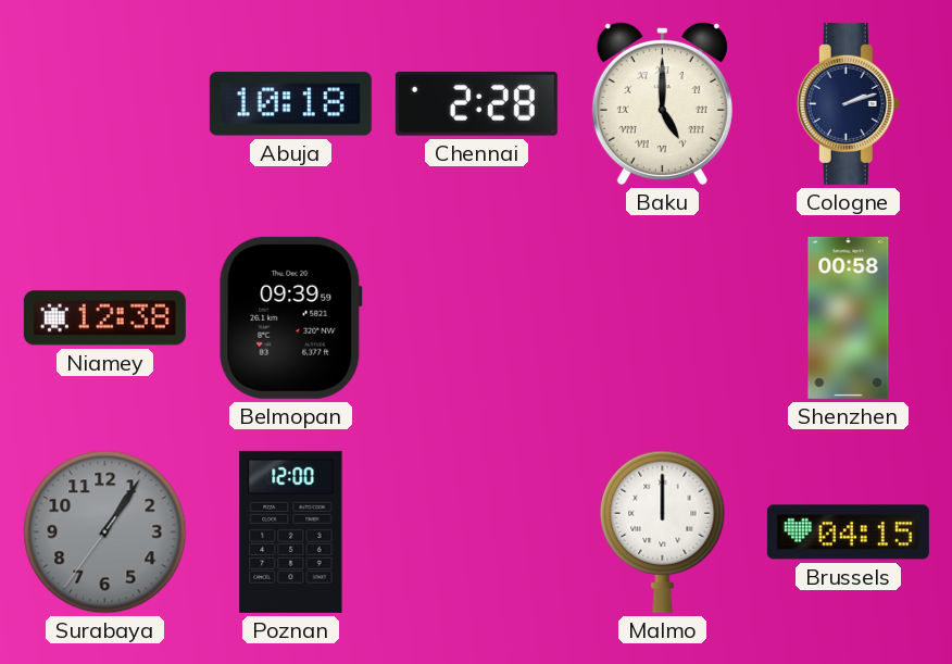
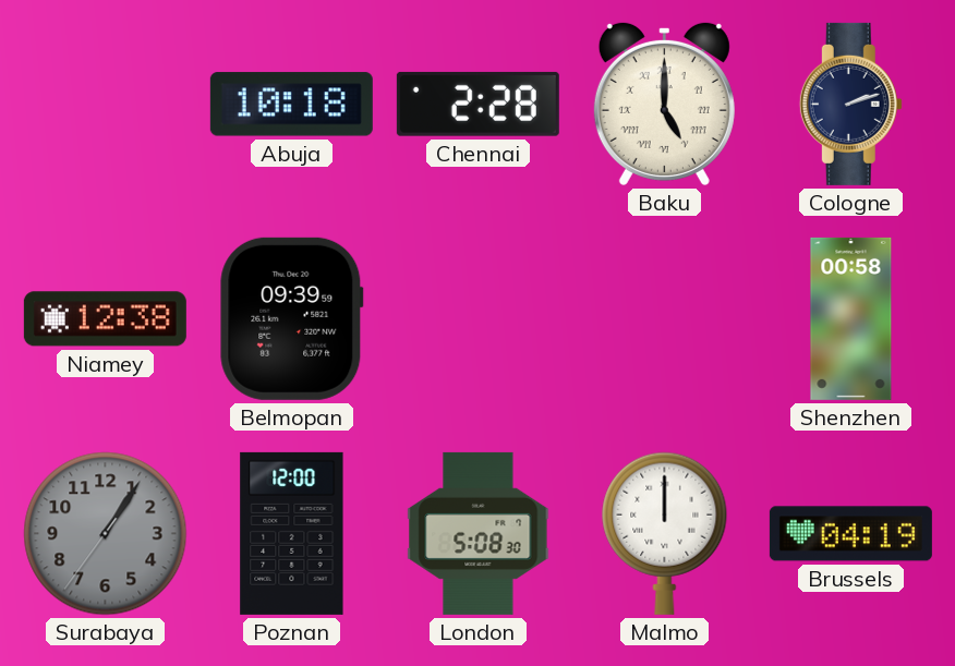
London: none -> 5:08
Brussels: 04:15 -> 04:19
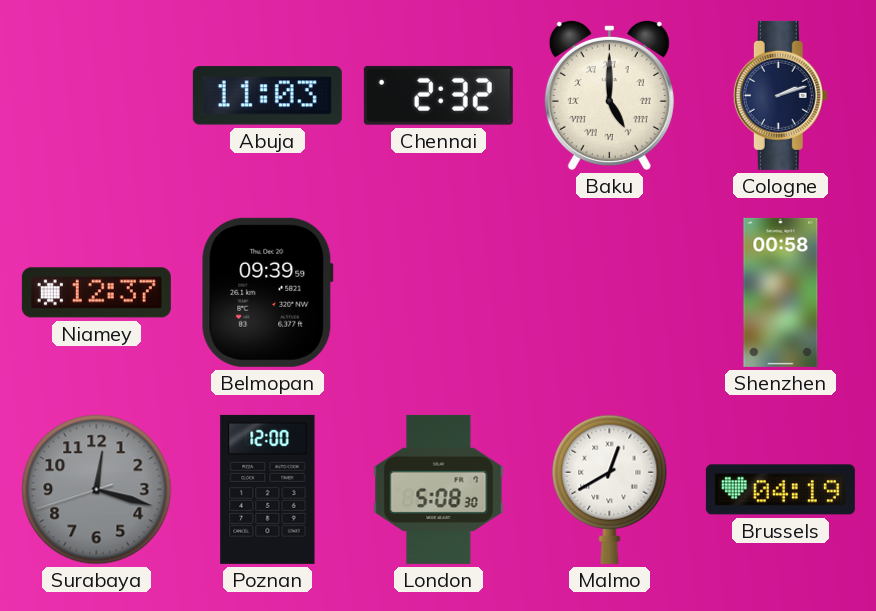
Abuja: 10:18 -> 11:03
Chennai: 2:28 -> 2:32
Niamey: 12:38 -> 12:37
Surabaya: 1:05 -> 12:17
Malmo: 12:00 -> 12:40
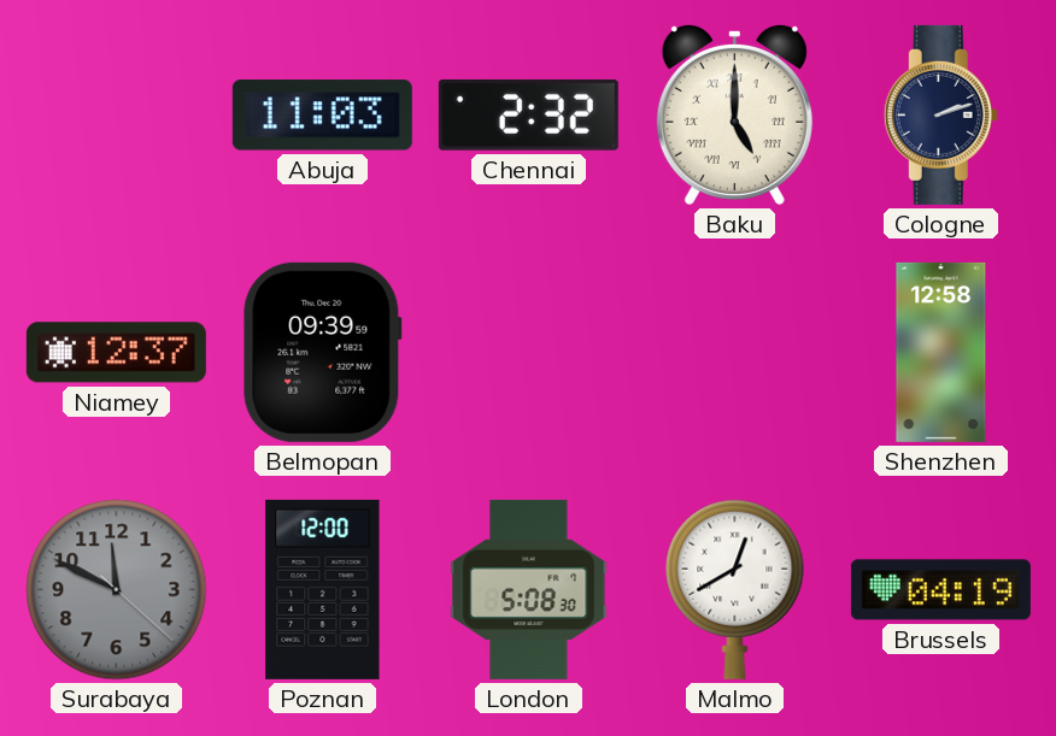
Shenzhen: 00:58 -> 12:58
Surabaya: 12:17 -> 11:49
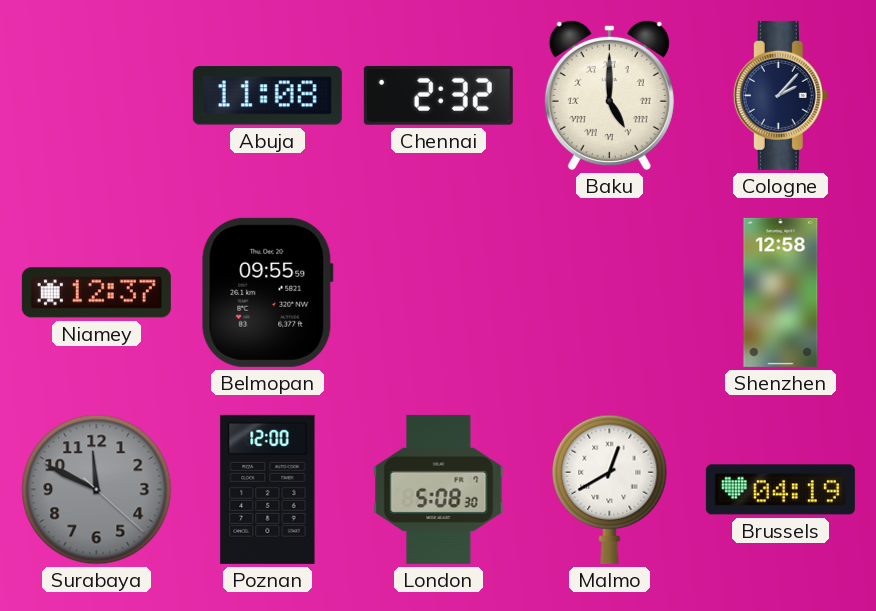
Abuja: 11:03 -> 11:08
Cologne: 2:12 -> 2:07
Belmopan: 09:39 -> 09:55
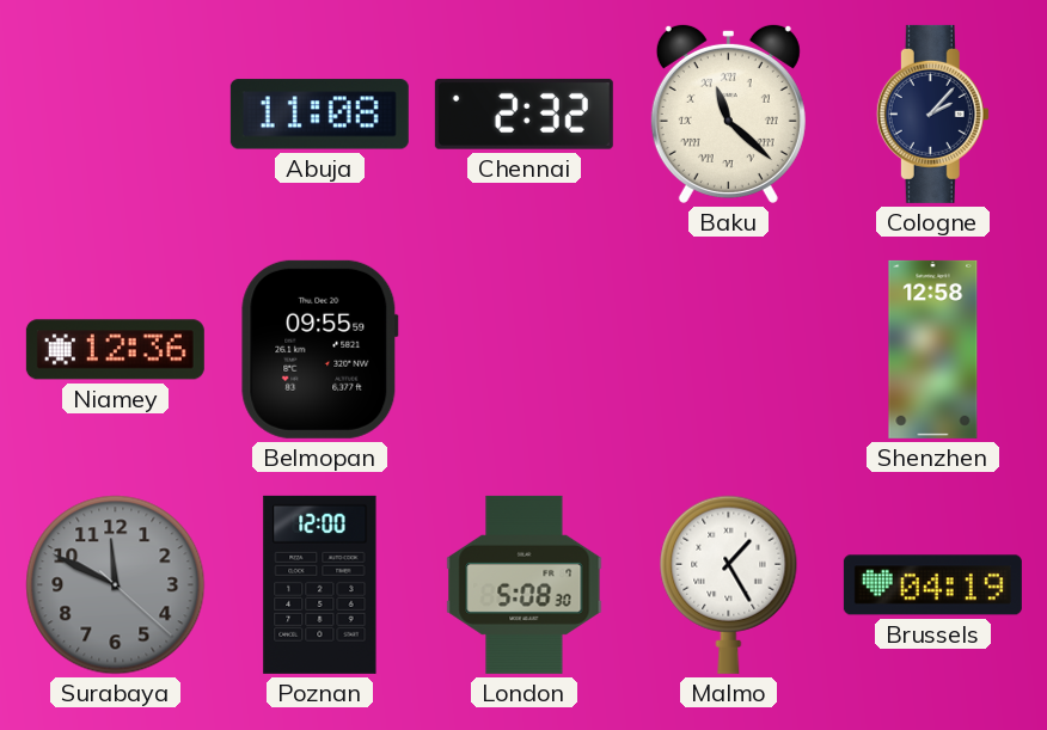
Baku: 5:00 -> 11:22
Niamey: 12:37 -> 12:36
Malmo: 12:40 -> 1:25
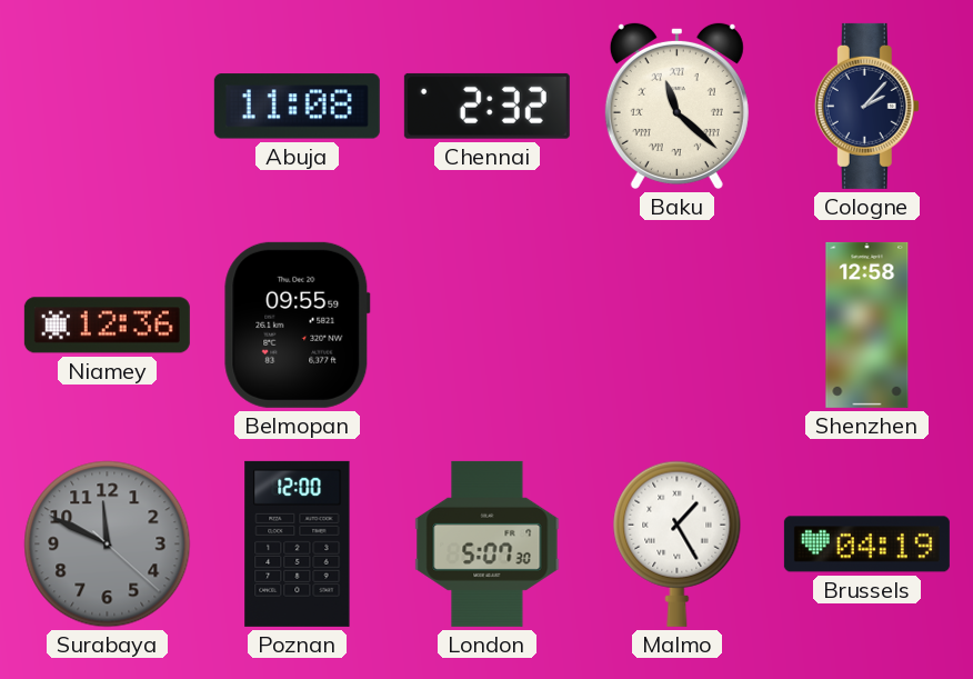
London: 5:08 -> 5:07
